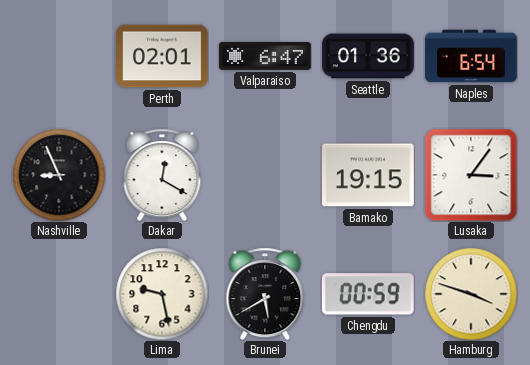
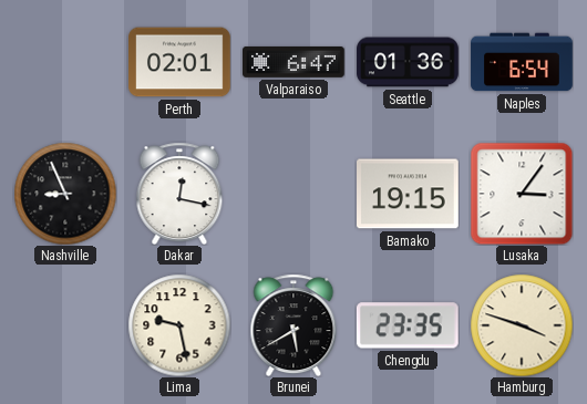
Dakar: 12:20 -> 12:17
Chengdu: 00:59 -> 23:35
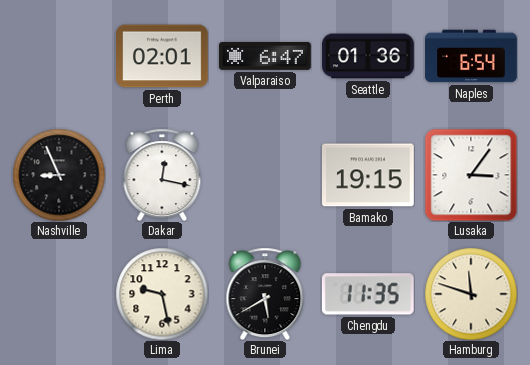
Chengdu: 23:35 -> 11:35
Hamburg: 3:48 -> 11:48
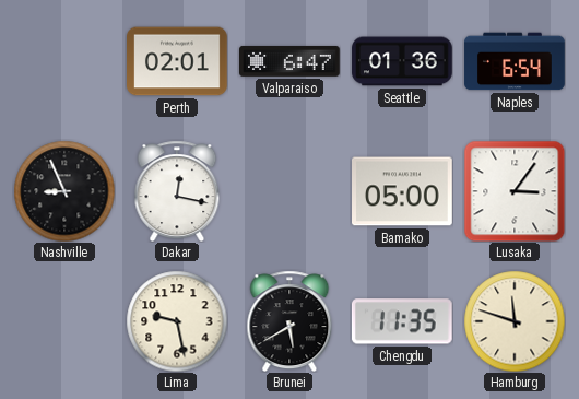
Bamako: 19:15 -> 05:00
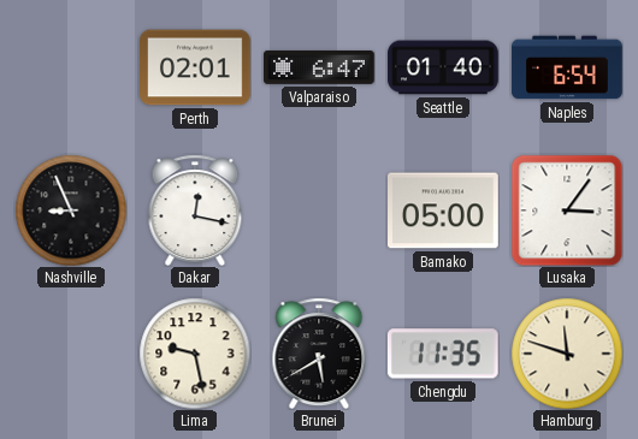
Seattle: 01:36 -> 01:40
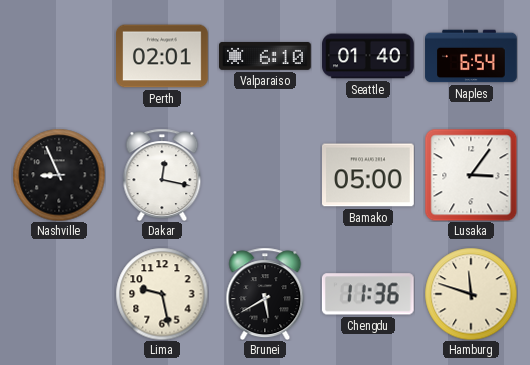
Valparaiso: 6:47 -> 6:10
Chengdu: 11:35 -> 11:36
